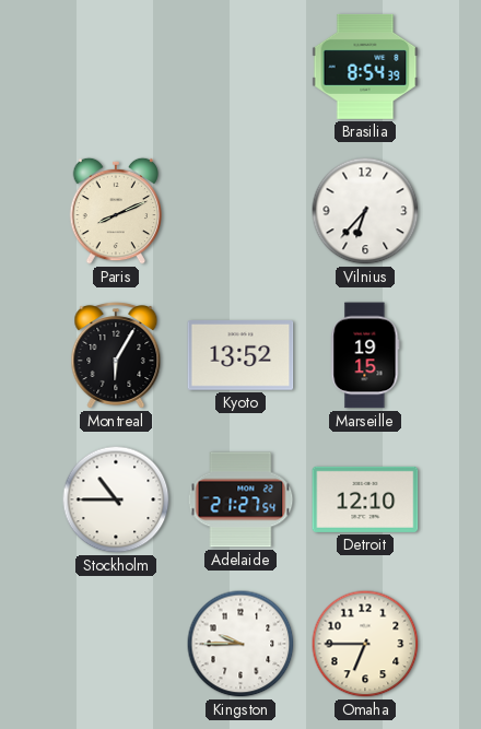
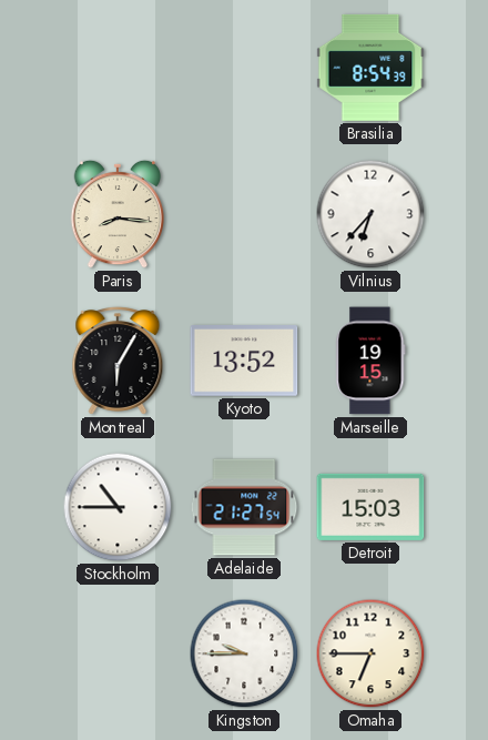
Paris: 8:11 -> 8:16
Detroit: 12:10 -> 15:03
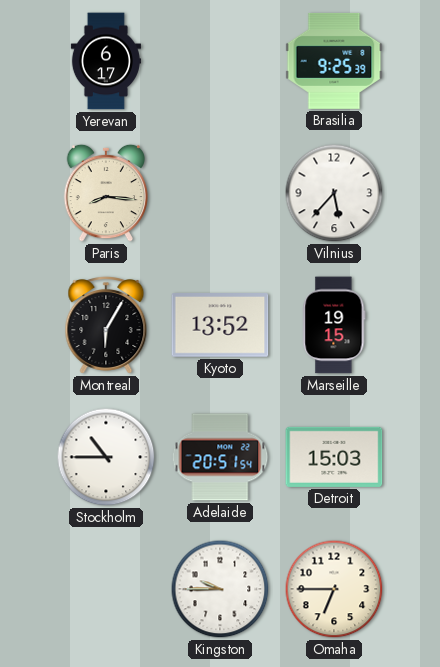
Yerevan: none -> 6:17
Brasilia: 8:54 -> 9:25
Vilnius: 6:37 -> 5:37
Adelaide: 21:27 -> 20:51
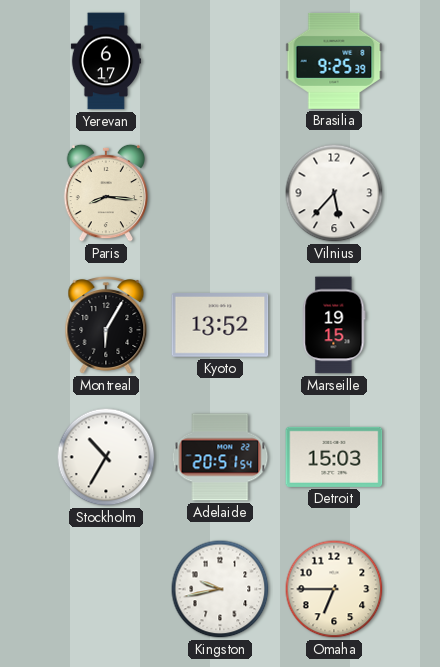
Stockholm: 10:45 -> 10:35
Kingston: 9:45 -> 9:43
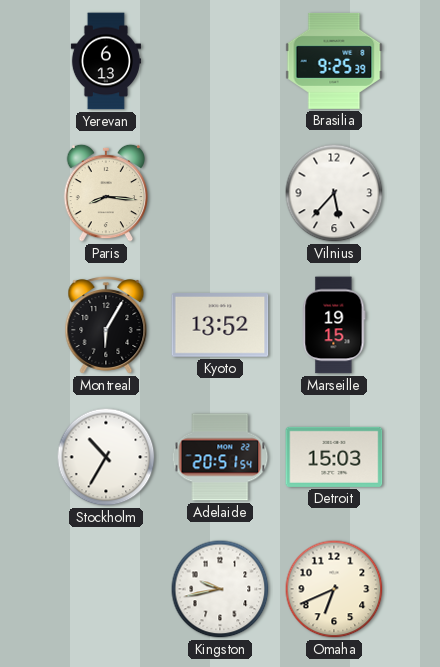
Yerevan: 6:17 -> 6:13
Omaha: 6:45 -> 6:41
